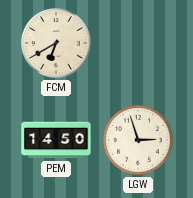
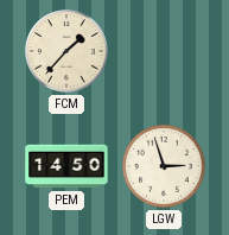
FCM: 6:40 -> 1:37
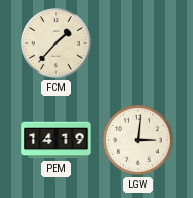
PEM: 14:50 -> 14:19
LGW: 2:57 -> 3:01
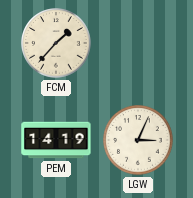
LGW: 3:01 -> 3:04
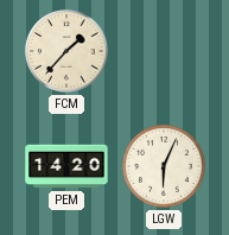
PEM: 14:19 -> 14:20
LGW: 3:04 -> 6:04
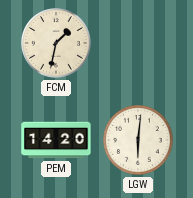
FCM: 1:37 -> 1:32
LGW: 6:04 -> 6:01
